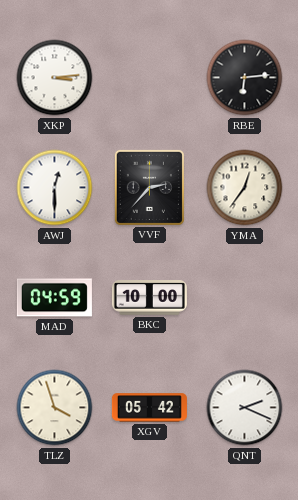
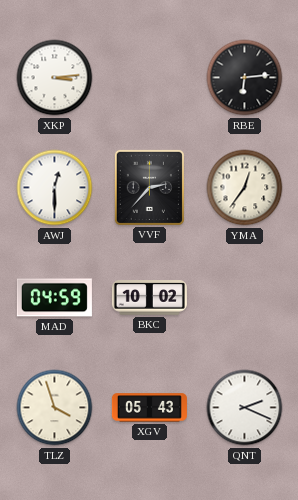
BKC: 10:00 -> 10:02
XGV: 05:42 -> 05:43
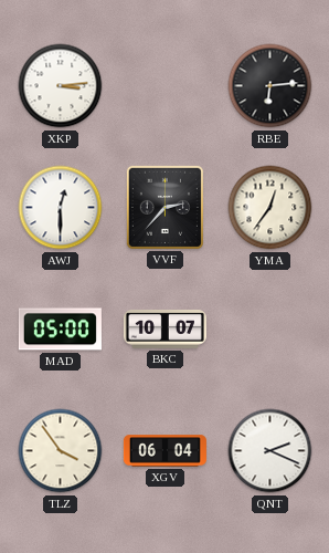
MAD: 04:59 -> 05:00
BKC: 10:02 -> 10:07
TLZ: 3:57 -> 3:54
XGV: 05:43 -> 06:04
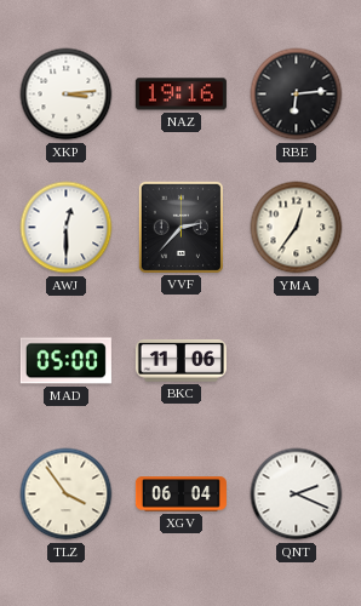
NAZ: none -> 19:16
BKC: 10:07 -> 11:06
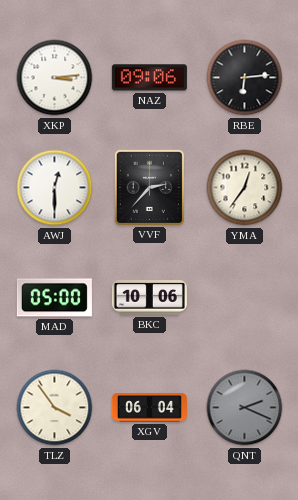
NAZ: 19:16 -> 09:06
BKC: 11:06 -> 10:06
QNT dial: white -> grey
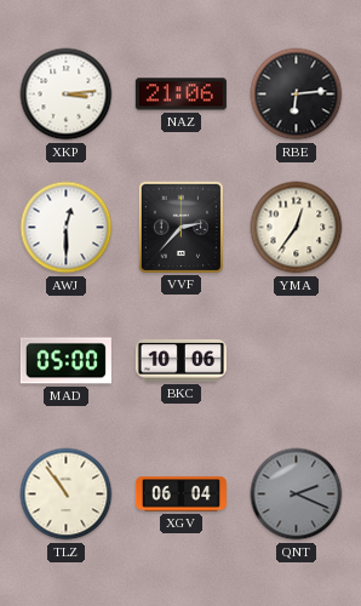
NAZ: 09:06 -> 21:06
TLZ: 3:54 -> 10:54
